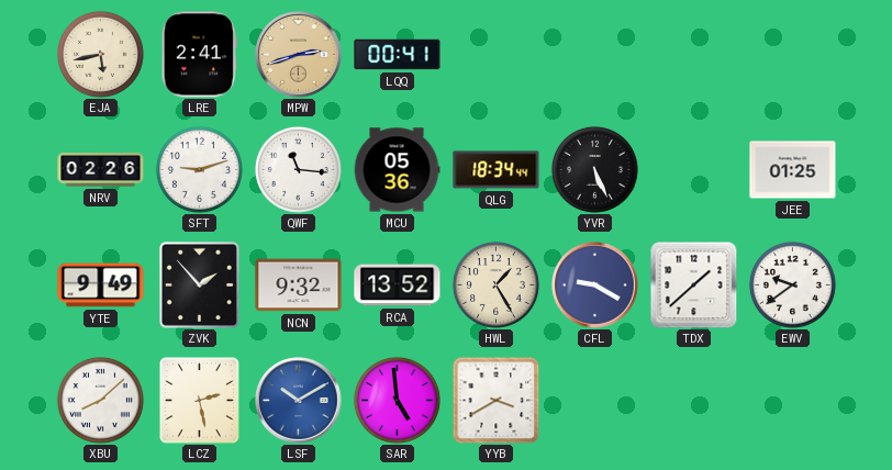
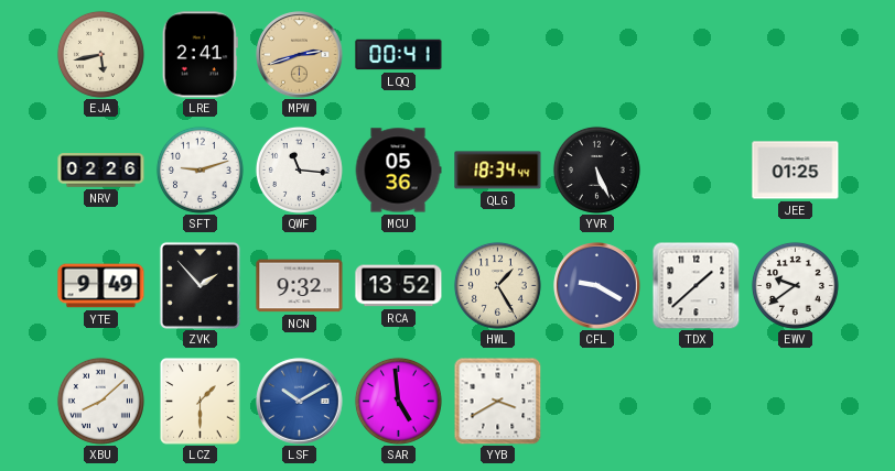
LCZ: 2:28 -> 1:30
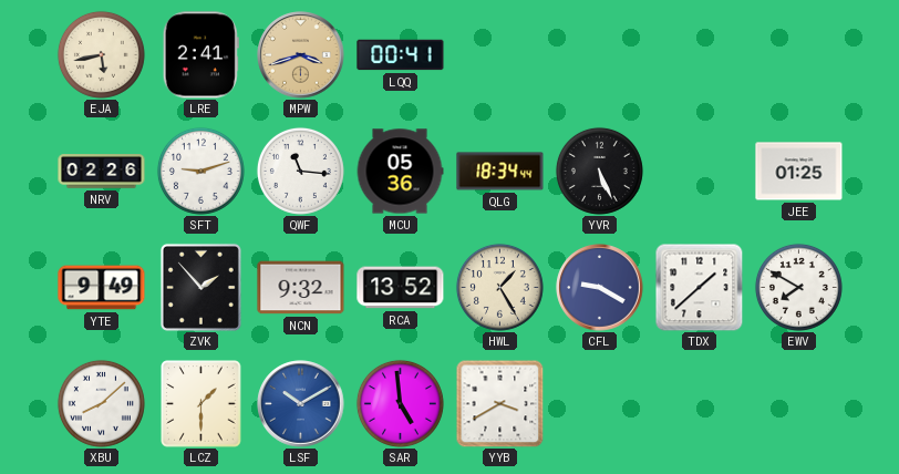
MPW: 2:42 -> 3:42
EWV: 9:39 -> 7:50
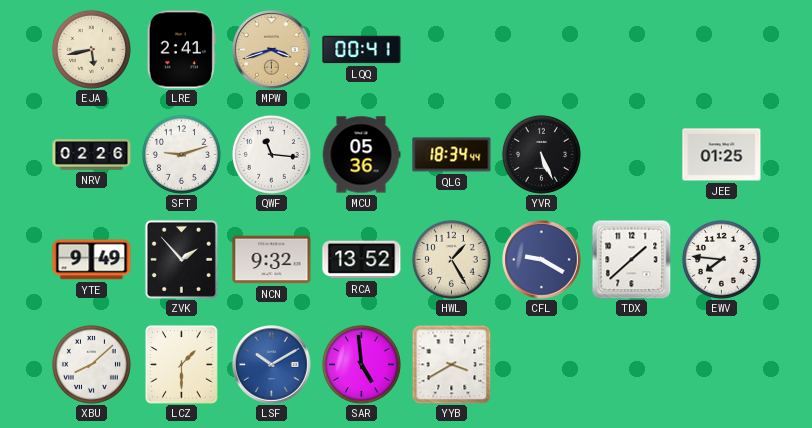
EWV: 7:50 -> 7:46
